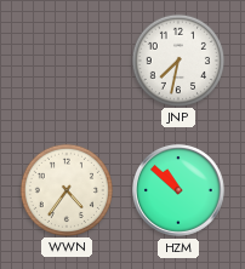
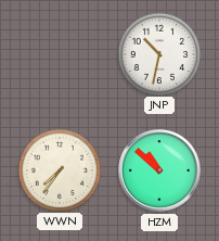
JNP: 7:32 -> 10:32
WWN: 4:36 -> 7:36
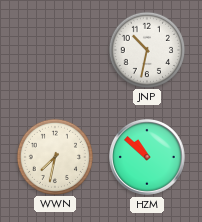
WWN: 7:36 -> 7:32
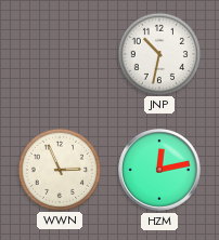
WWN: 7:32 -> 2:56
HZM: 10:52 -> 12:13
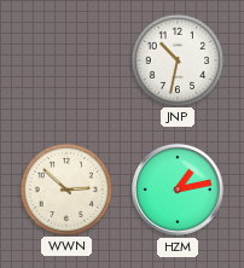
WWN: 2:56 -> 2:52
HZM: 12:13 -> 1:13
